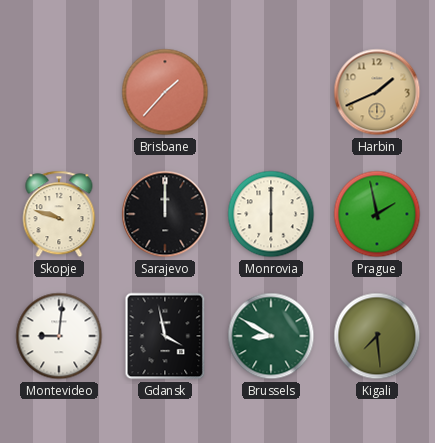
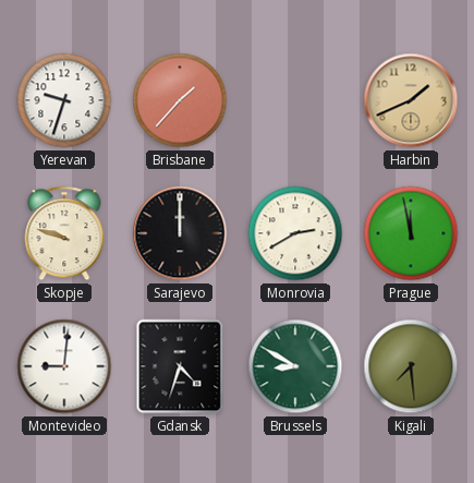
Yerevan: none -> 9:33
Monrovia: 6:00 -> 2:40
Prague: 1:58 -> 11:58
Gdansk: 3:58 -> 4:33
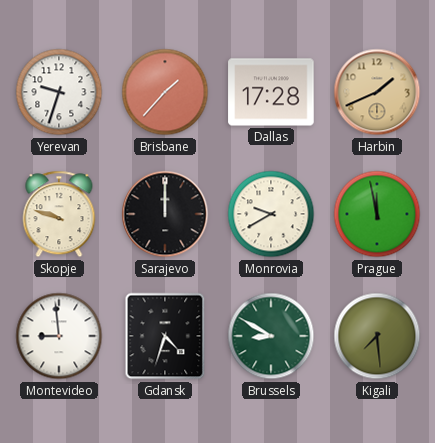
Dallas: none -> 17:28
Monrovia: 2:40 -> 9:40
Montevideo: 9:01 -> 8:59
